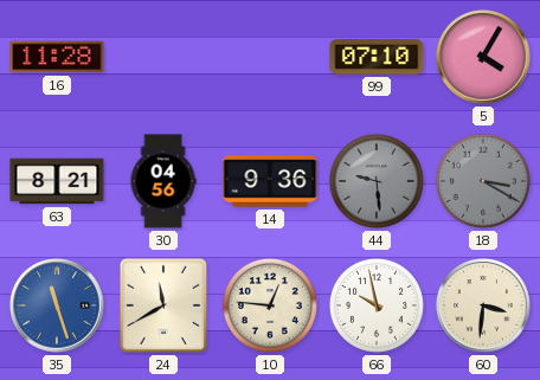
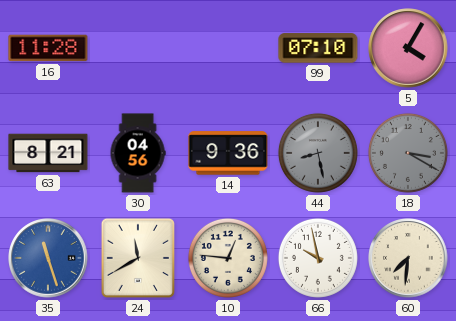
44: 9:29 -> 8:28
60: 3:31 -> 7:31
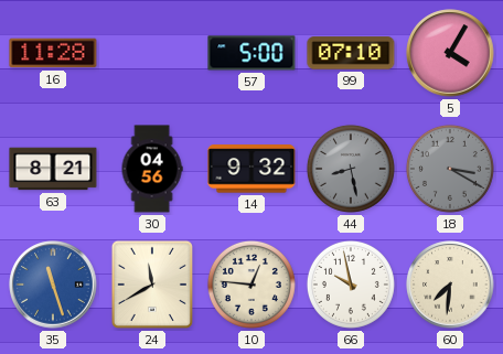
57: none -> 5:00
14: 9:36 -> 9:32
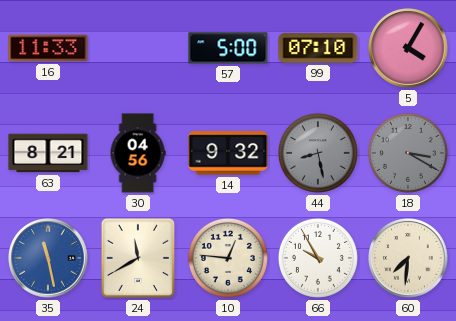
16: 11:28 -> 11:33
35: 11:27 -> 11:28
66: 9:58 -> 9:55
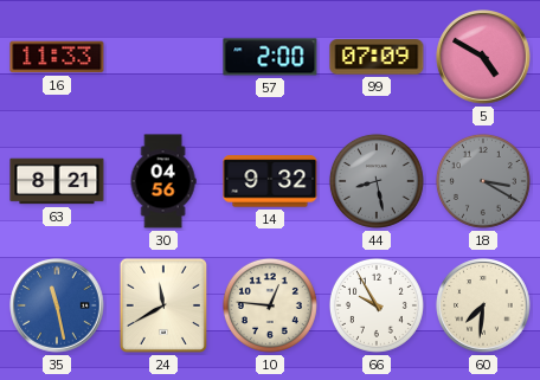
57: 5:00 -> 2:00
99: 07:10 -> 07:09
5: 4:05 -> 4:50
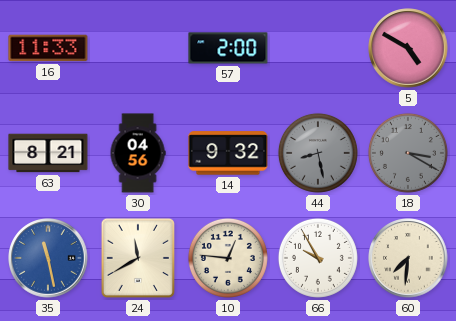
99: 07:09 -> none
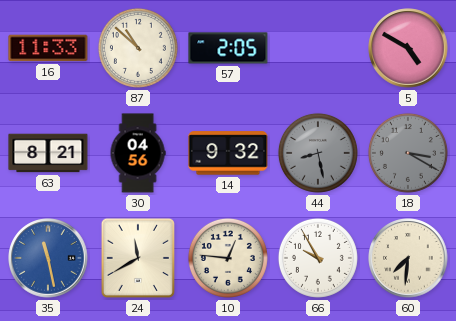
87: none -> 10:52
57: 2:00 -> 2:05
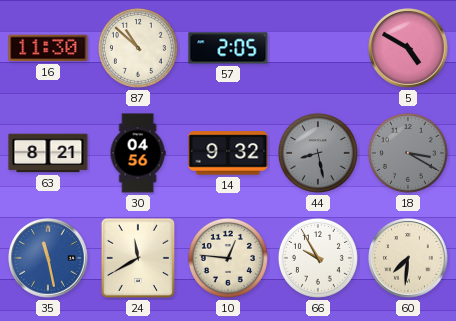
16: 11:33 -> 11:30
